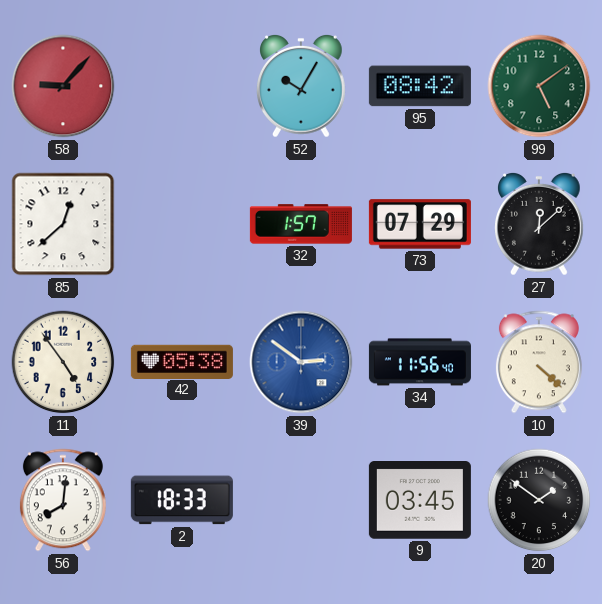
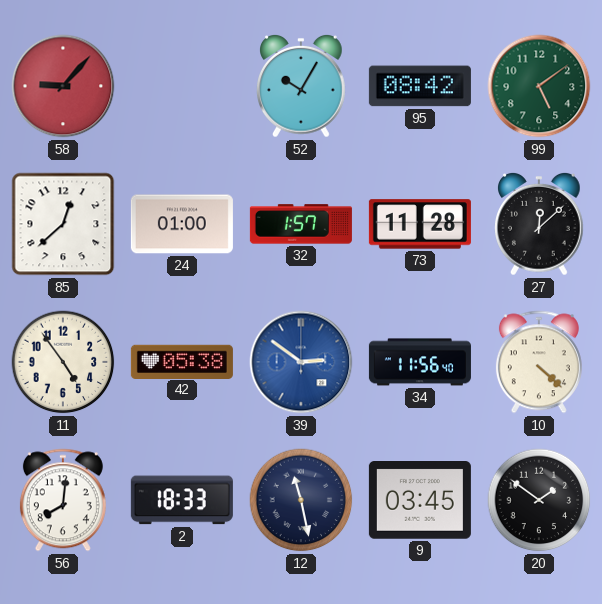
24: none -> 01:00
73: 07:29 -> 11:28
12: none -> 11:28
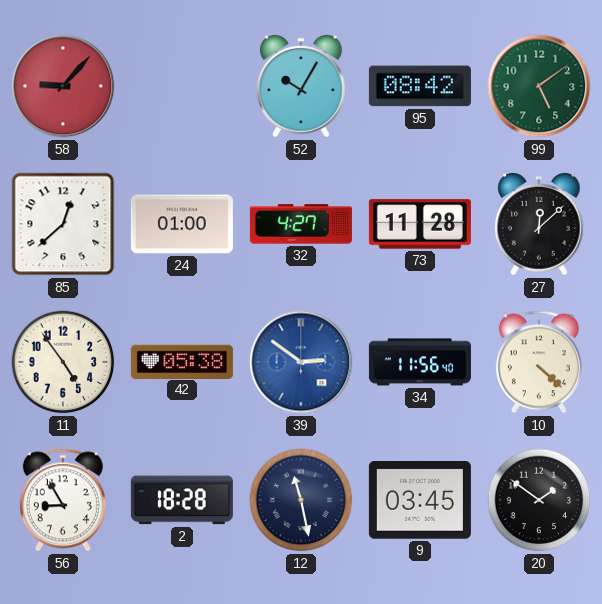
32: 1:57 -> 4:27
56: 8:01 -> 8:55
2: 18:33 -> 18:28
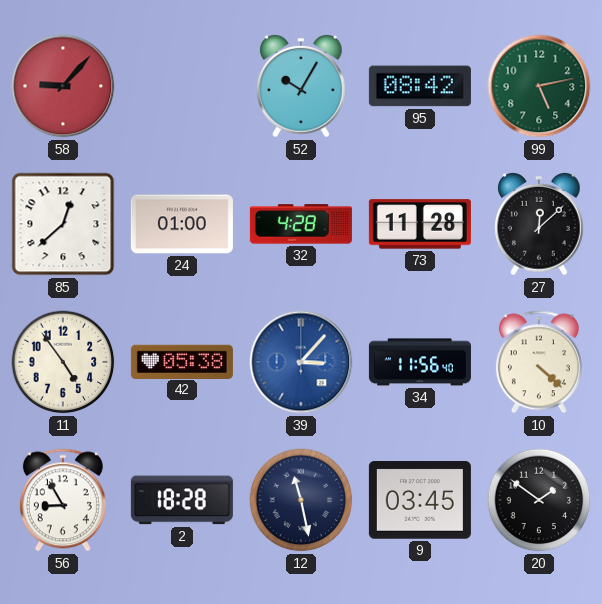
99: 5:09 -> 5:13
32: 4:27 -> 4:28
39: 2:51 -> 3:07
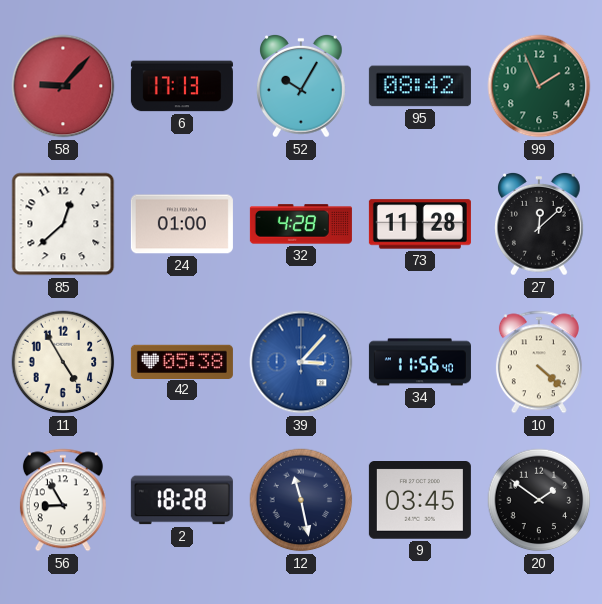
6: none -> 17:13
99: 5:13 -> 1:56
11: 4:54 -> 4:55
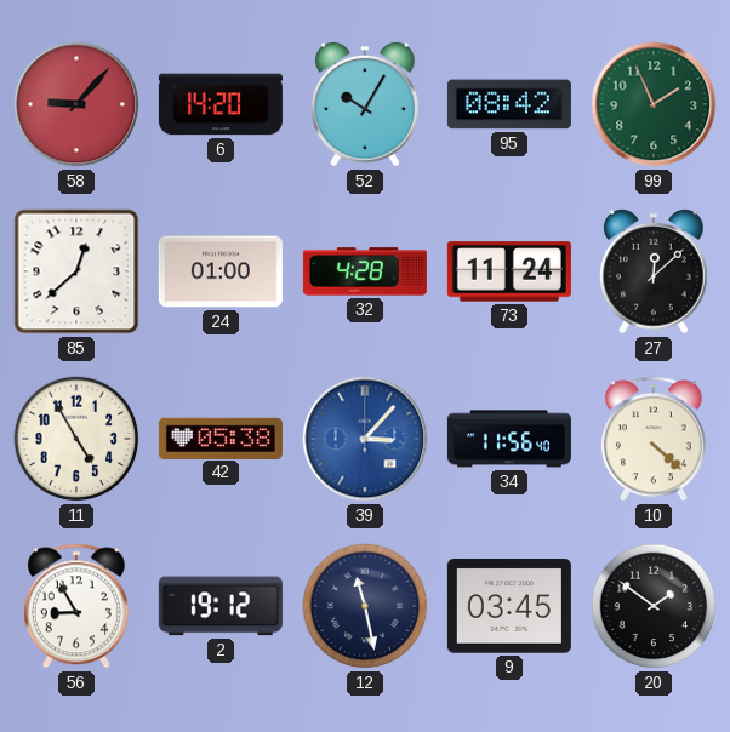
6: 17:13 -> 14:20
73: 11:28 -> 11:24
2: 18:28 -> 19:12
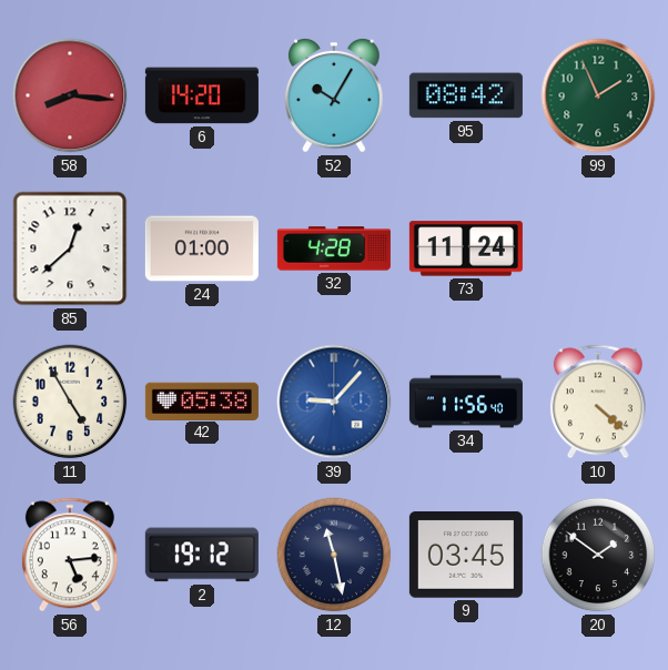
58: 9:07 -> 8:16
27: 12:08 -> none
39: 3:07 -> 9:07
56: 8:55 -> 5:14
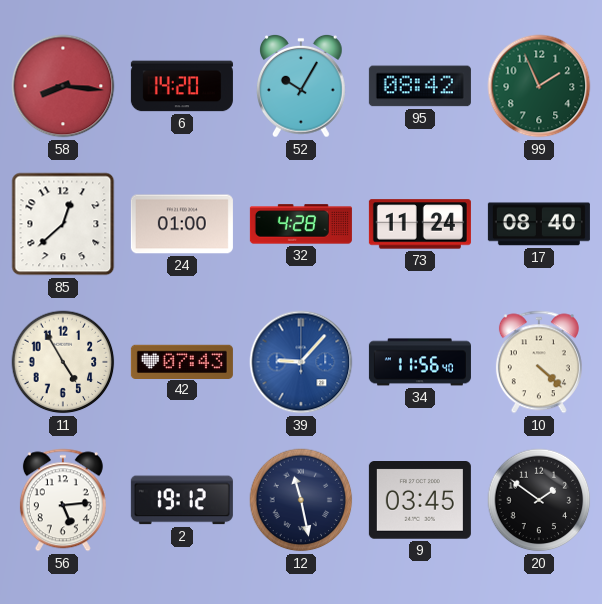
17: none -> 08:40
42: 05:38 -> 07:43
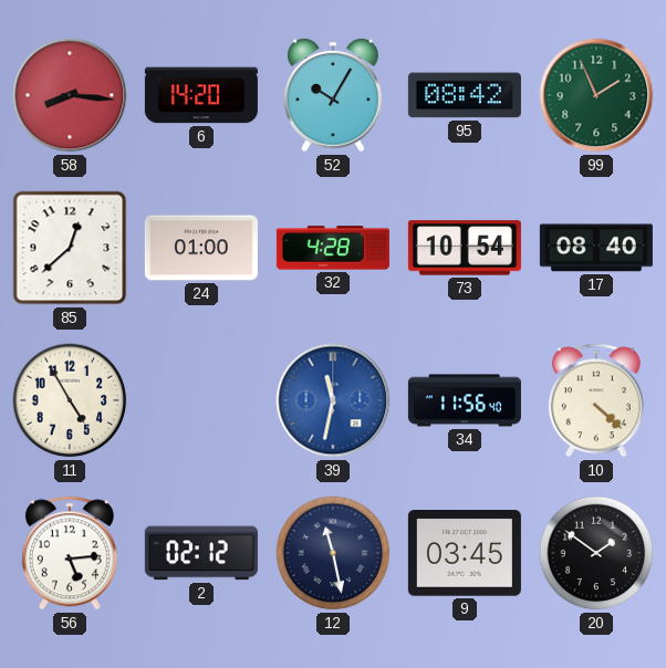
73: 11:24 -> 10:54
42: 07:43 -> none
39: 9:07 -> 11:32
2: 19:12 -> 02:12
